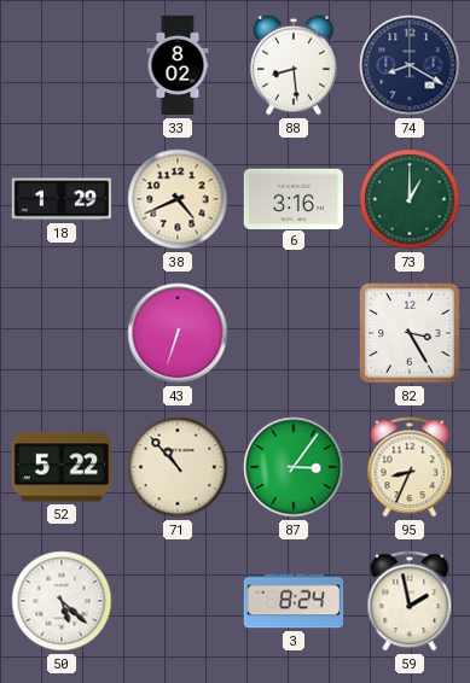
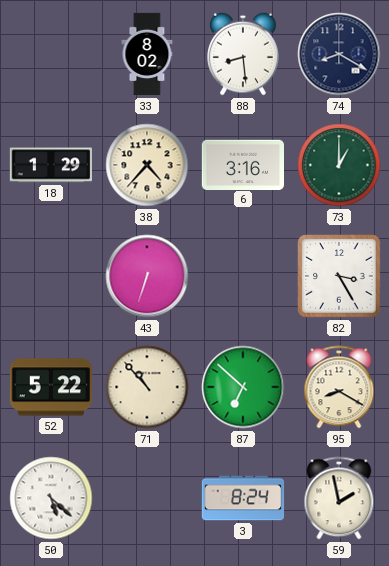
38: 4:41 -> 4:37
87: 3:06 -> 6:52
95: 8:34 -> 8:20
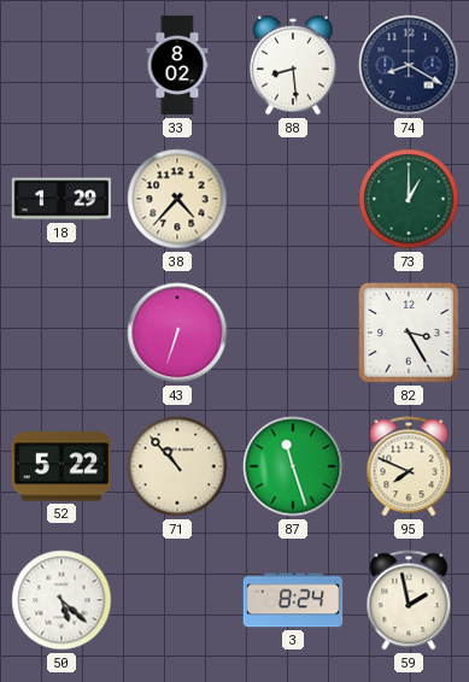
6: 3:16 -> none
87: 6:52 -> 11:27
95: 8:20 -> 7:49
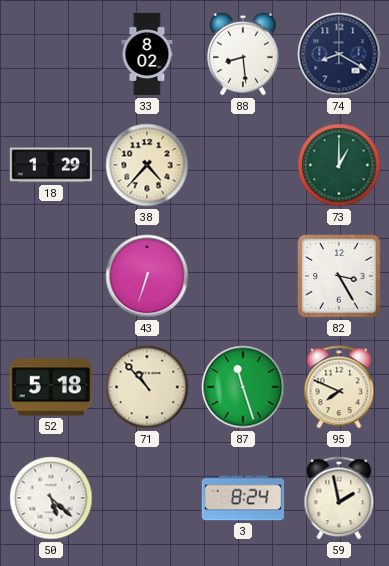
52: 5:22 -> 5:18
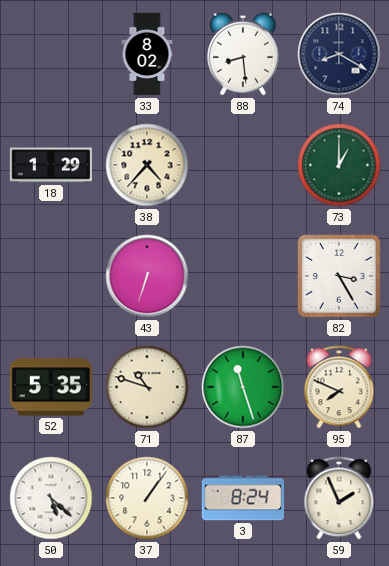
52: 5:18 -> 5:35
71: 10:53 -> 10:48
37: none -> 1:06
59: 1:58 -> 1:56
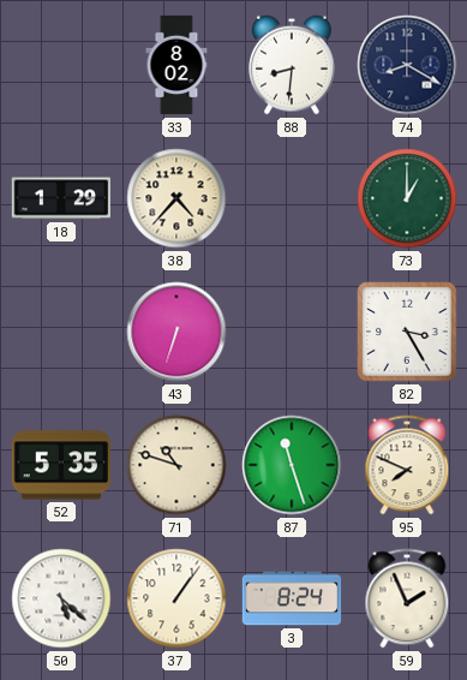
88: 8:29 -> 8:31
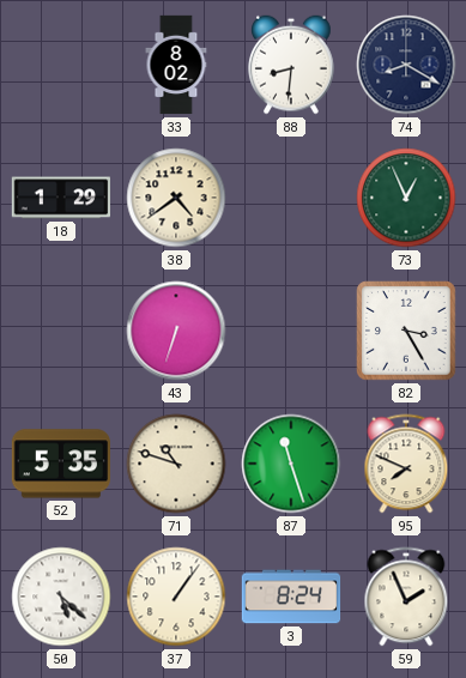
38: 4:37 -> 4:39
73: 1:00 -> 12:56
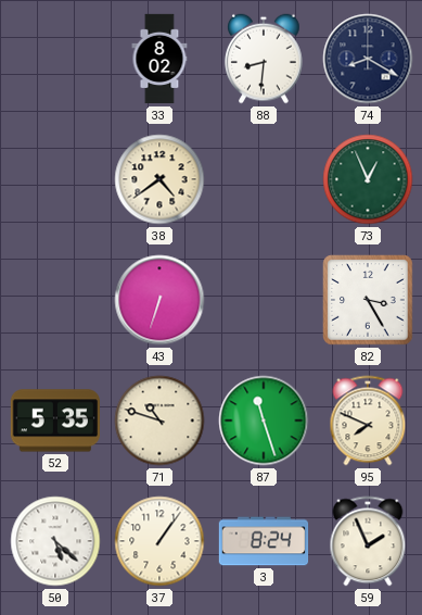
18: 1:29 -> none
